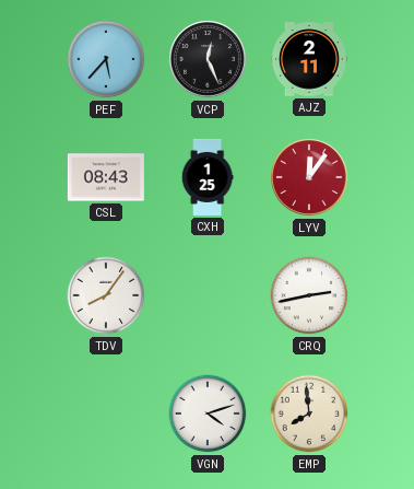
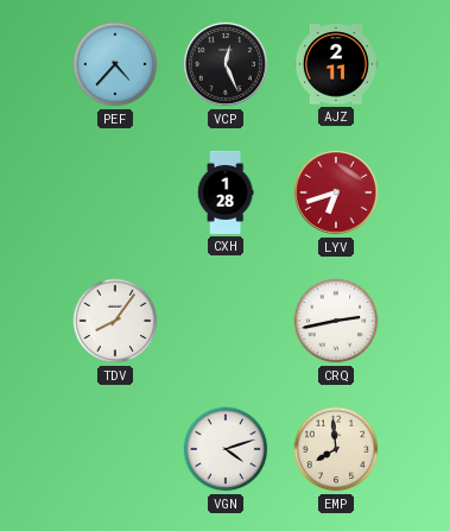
PEF: 5:37 -> 4:37
CSL: 08:43 -> none
CXH: 1:25 -> 1:28
LYV: 12:06 -> 6:42
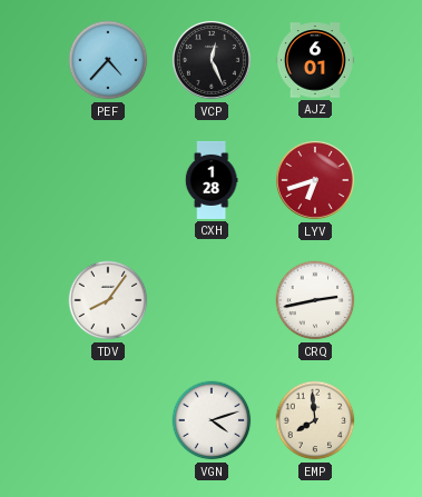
AJZ: 2:11 -> 6:01
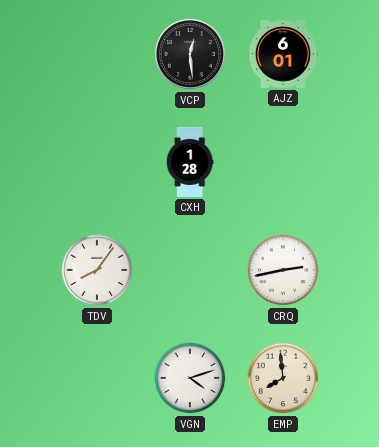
PEF: 4:37 -> none
VCP: 12:26 -> 12:29
LYV: 6:42 -> none
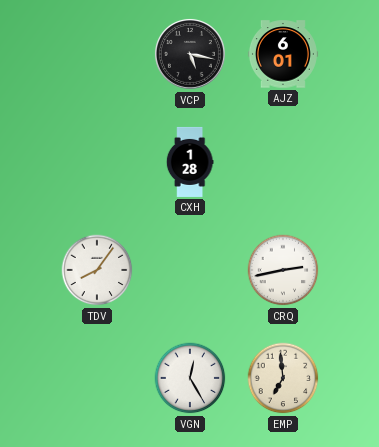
VCP: 12:29 -> 5:17
VGN: 4:12 -> 12:25
EMP: 7:59 -> 6:59
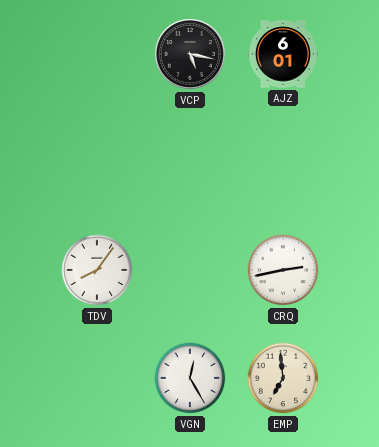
CXH: 1:28 -> none
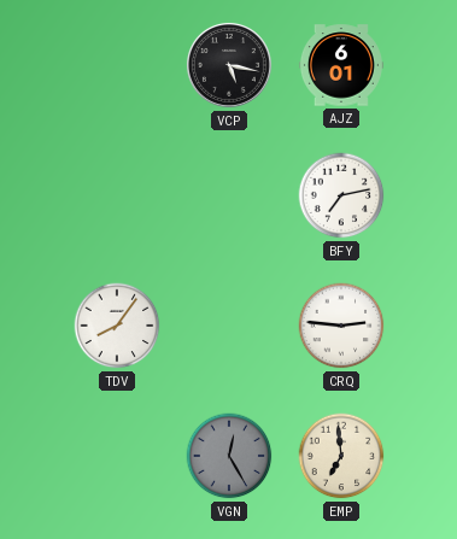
BFY: none -> 7:13
CRQ: 2:43 -> 2:46
VGN dial: white -> grey
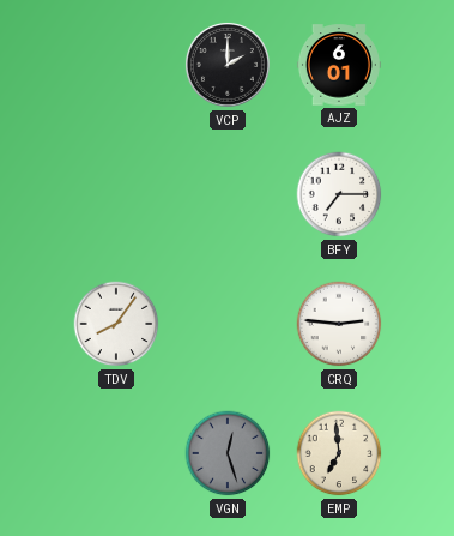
VCP: 5:17 -> 2:00
BFY: 7:13 -> 7:15
VGN: 12:25 -> 12:27
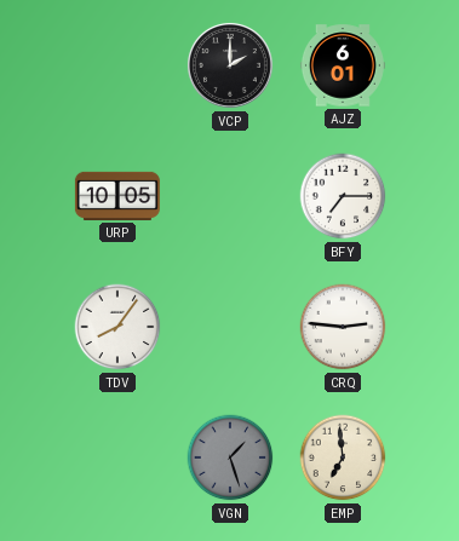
URP: none -> 10:05
VGN: 12:27 -> 1:27
